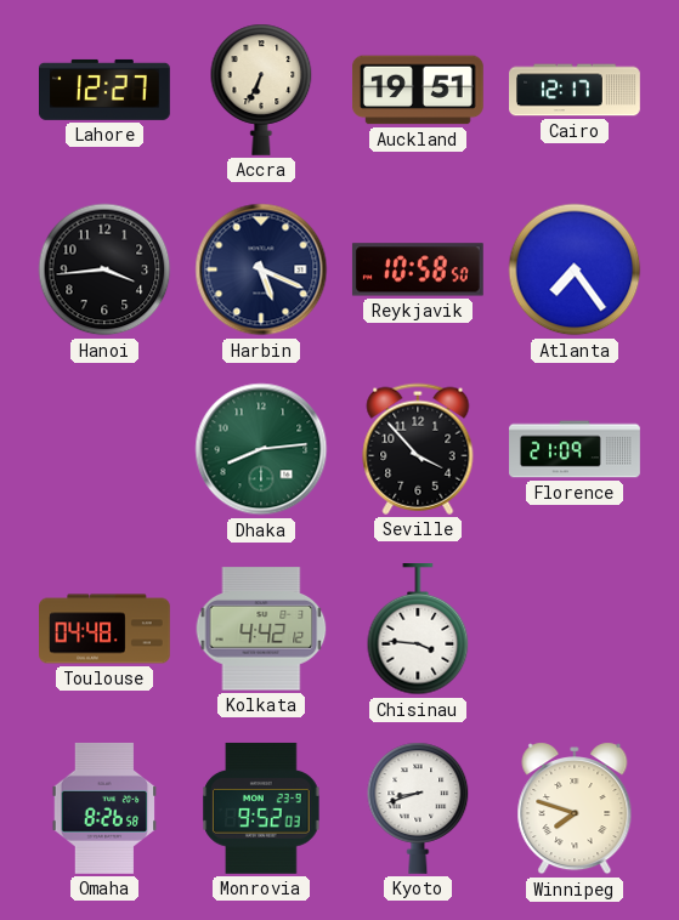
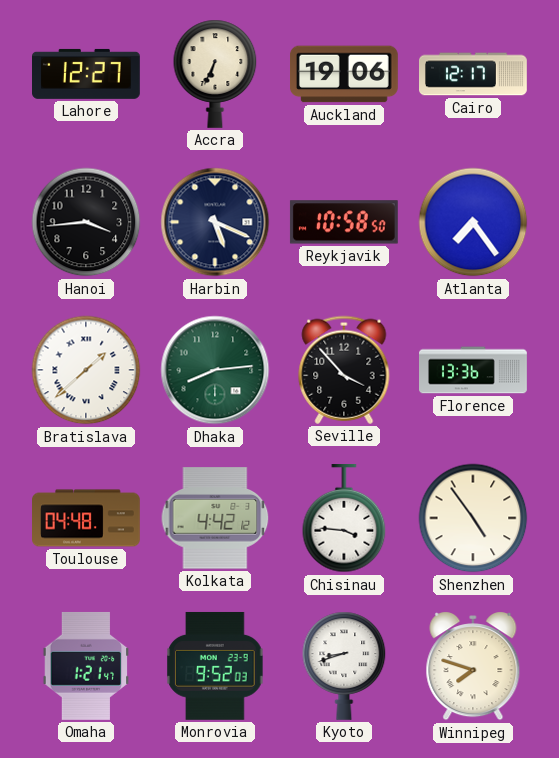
Auckland: 19:51 -> 19:06
Bratislava: none -> 1:38
Florence: 21:09 -> 13:36
Shenzhen: none -> 4:54
Omaha: 8:26 -> 1:21
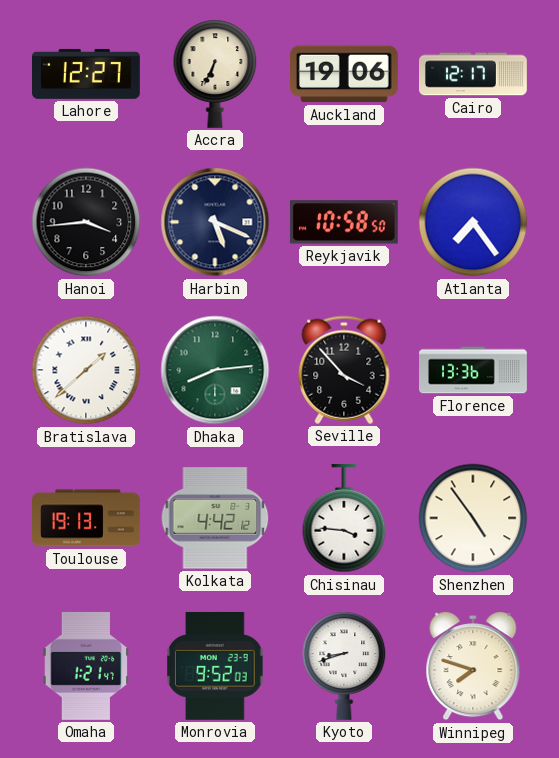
Toulouse: 04:48 -> 19:13
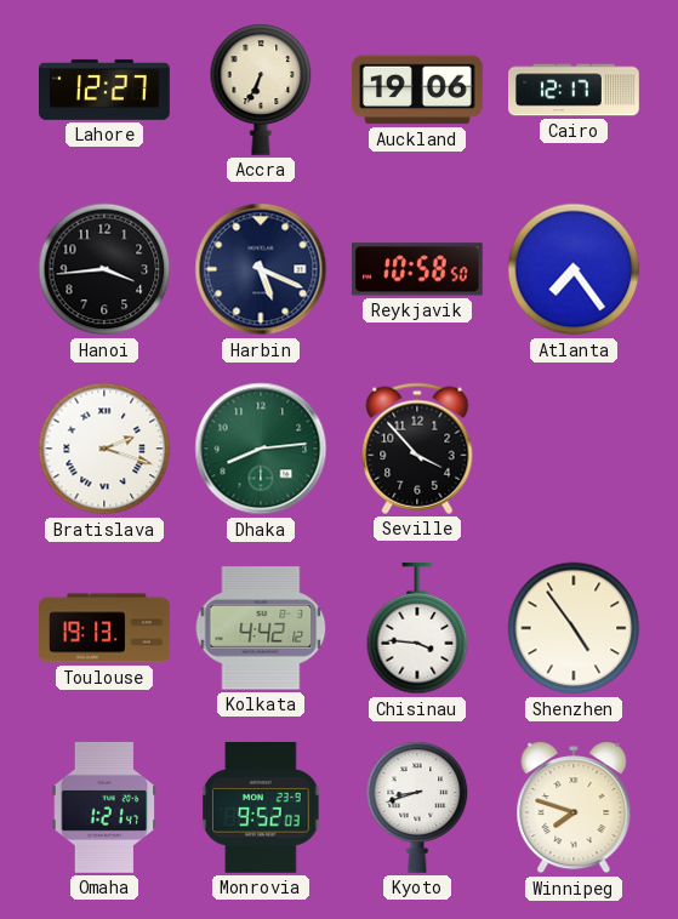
Bratislava: 1:38 -> 2:18
Florence: 13:36 -> none
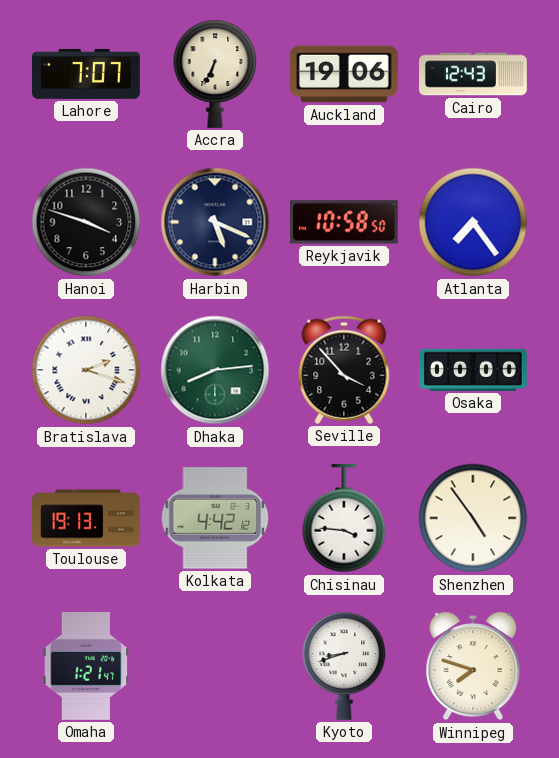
Lahore: 12:27 -> 7:07
Cairo: 12:17 -> 12:43
Hanoi: 3:44 -> 3:48
Osaka: none -> 00:00
Monrovia: 9:52 -> none
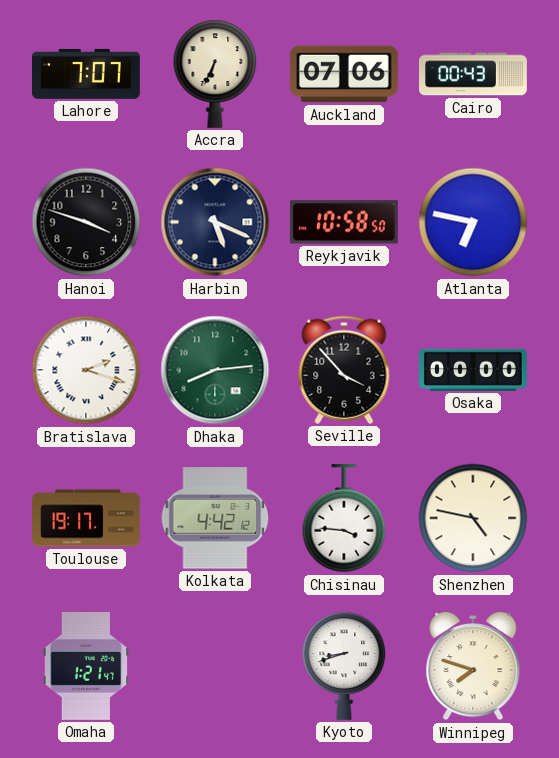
Auckland: 19:06 -> 07:06
Cairo: 12:43 -> 00:43
Atlanta: 7:24 -> 6:47
Toulouse: 19:13 -> 19:17
Shenzhen: 4:54 -> 4:47
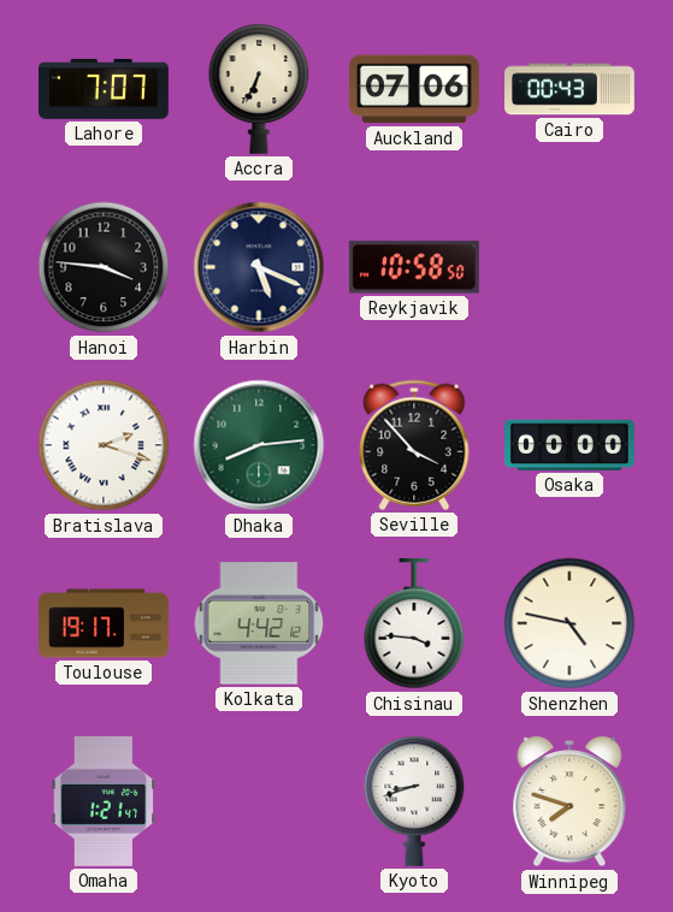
Hanoi: 3:48 -> 3:46
Atlanta: 6:47 -> none
